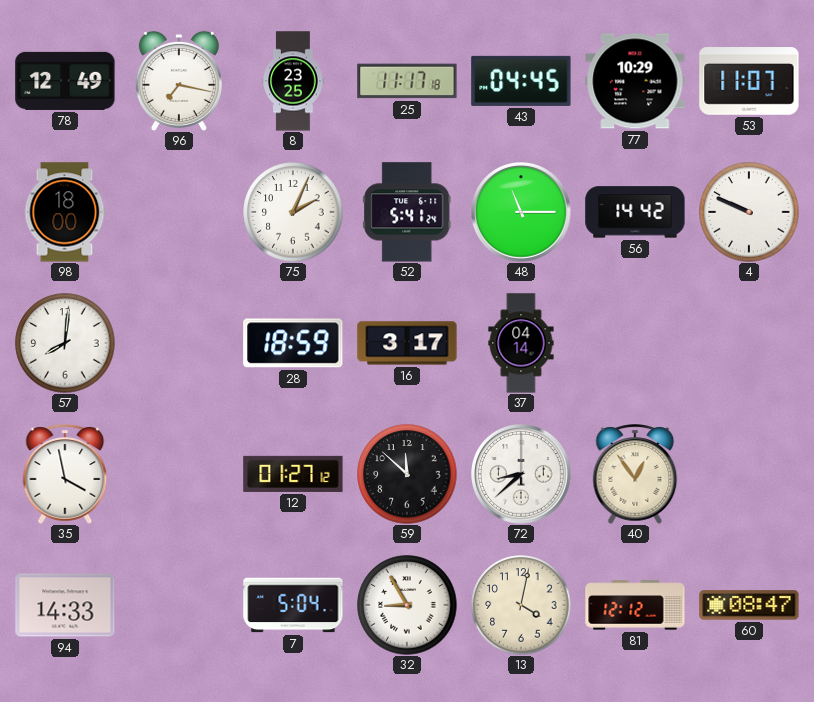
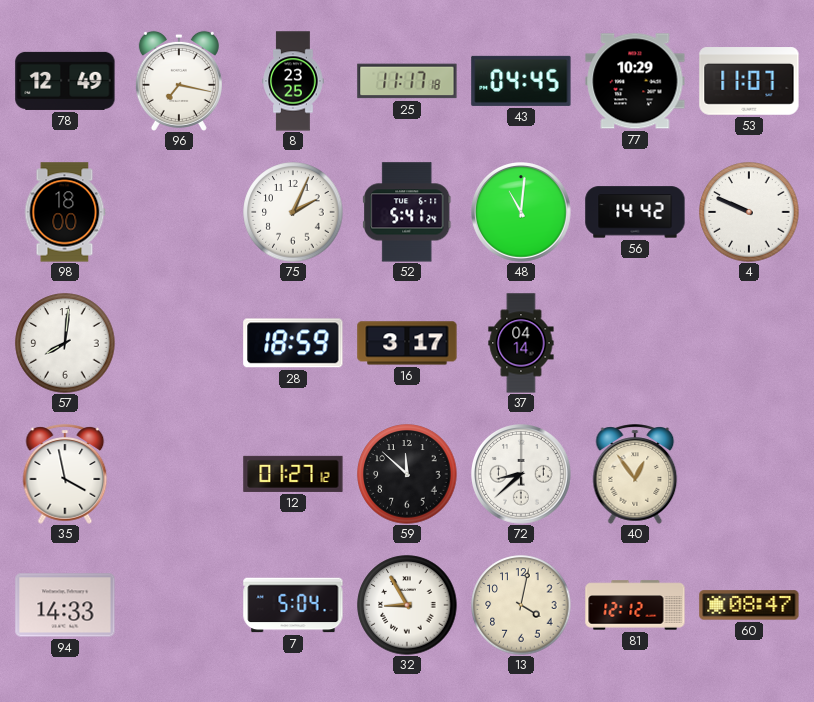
48: 11:15 -> 11:01
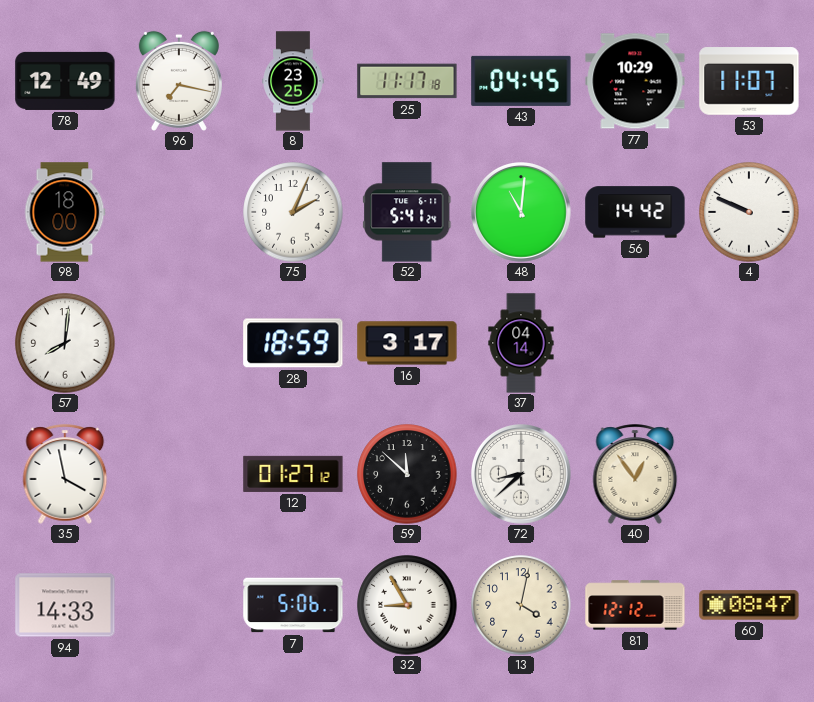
7: 5:04 -> 5:06
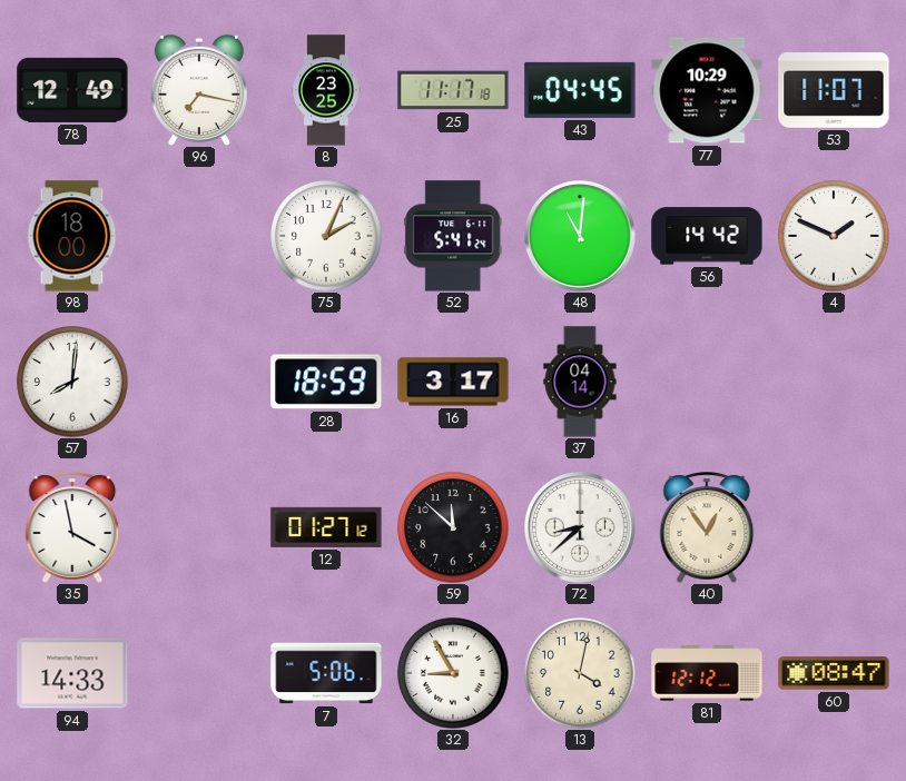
4: 9:49 -> 1:49
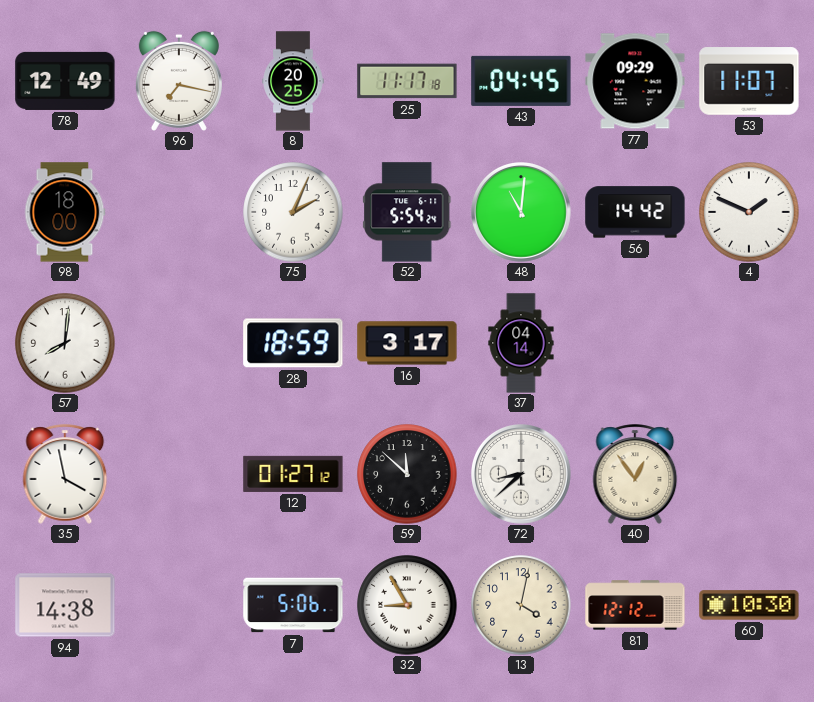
8: 23:25 -> 20:25
77: 10:29 -> 09:29
52: 5:41 -> 5:54
94: 14:33 -> 14:38
60: 08:47 -> 10:30
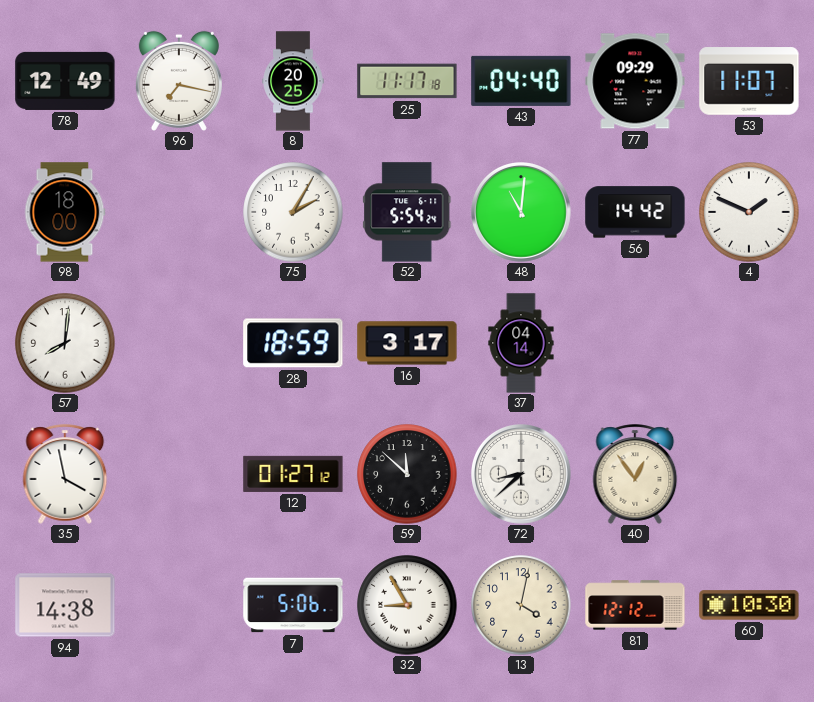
43: 04:45 -> 04:40
75: 2:04 -> 2:05
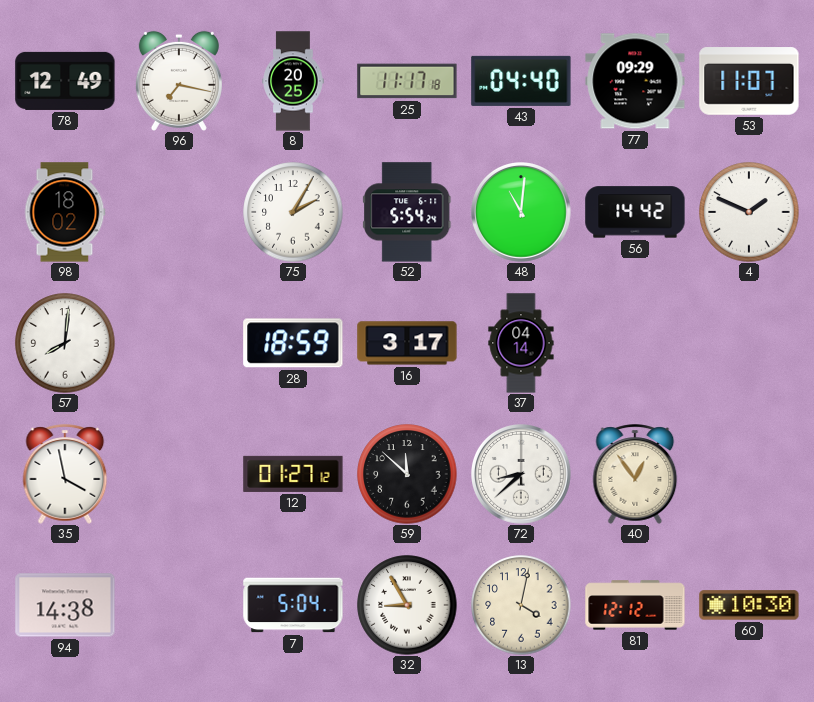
98: 18:00 -> 18:02
7: 5:06 -> 5:04
